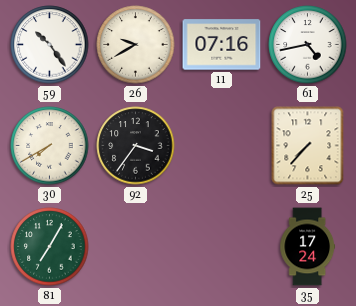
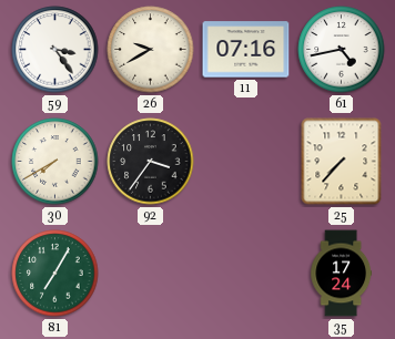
59: 10:24 -> 3:24
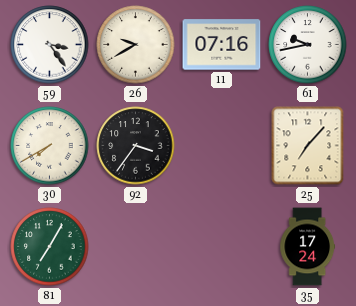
61: 4:43 -> 9:43
25: 7:37 -> 7:07
